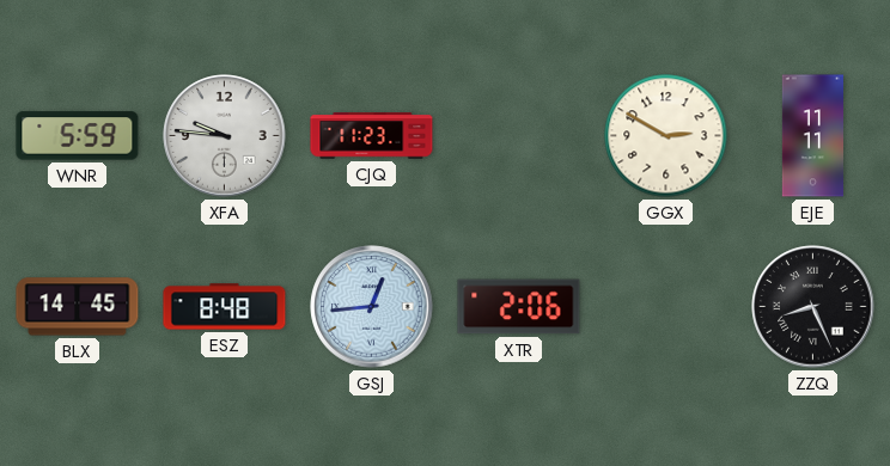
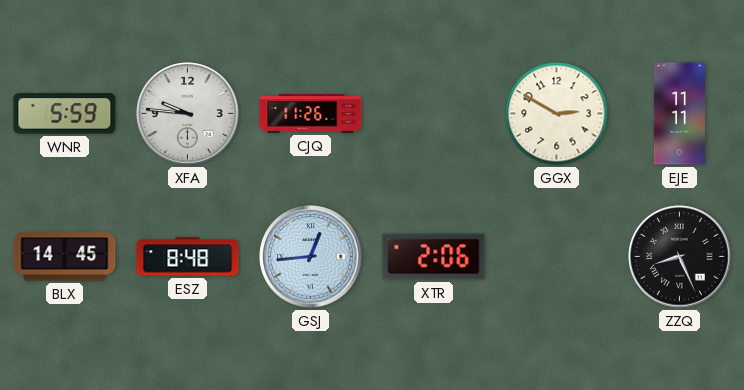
CJQ: 11:23 -> 11:26
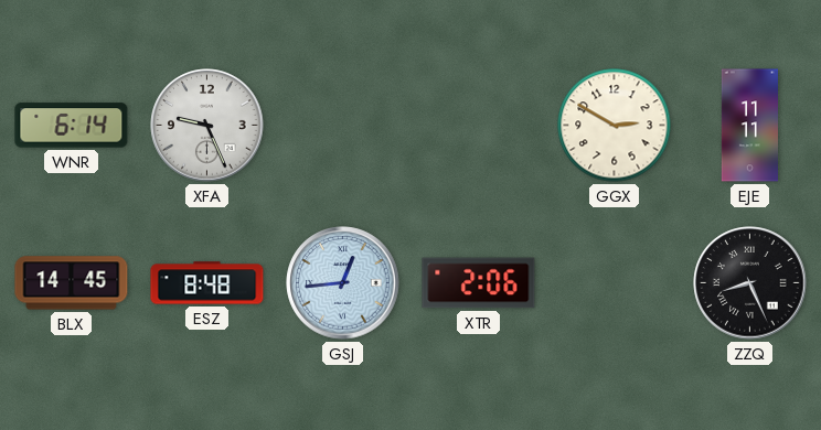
WNR: 5:59 -> 6:14
XFA: 9:46 -> 9:26
CJQ: 11:26 -> none
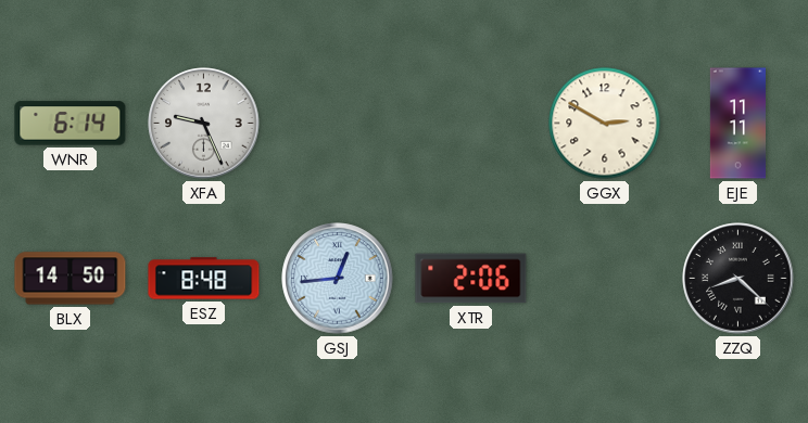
BLX: 14:45 -> 14:50
ZZQ: 8:26 -> 8:22
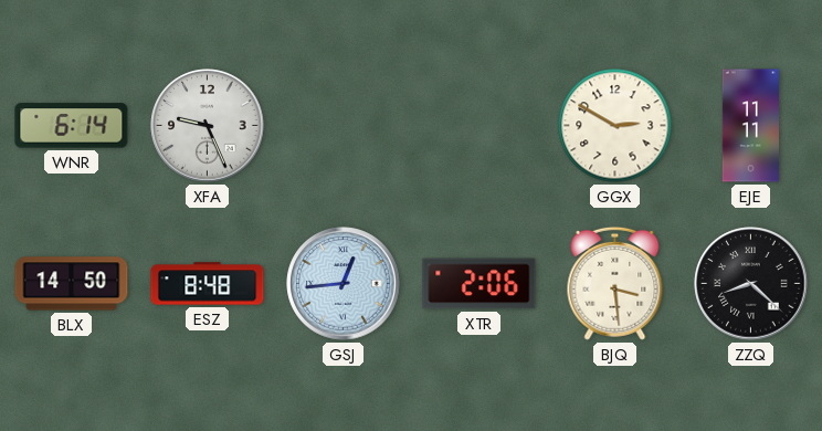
BJQ: none -> 3:29
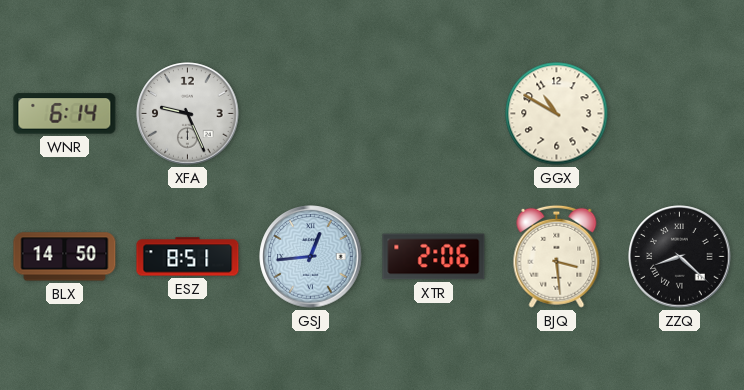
GGX: 2:50 -> 10:50
EJE: 11:11 -> none
ESZ: 8:48 -> 8:51
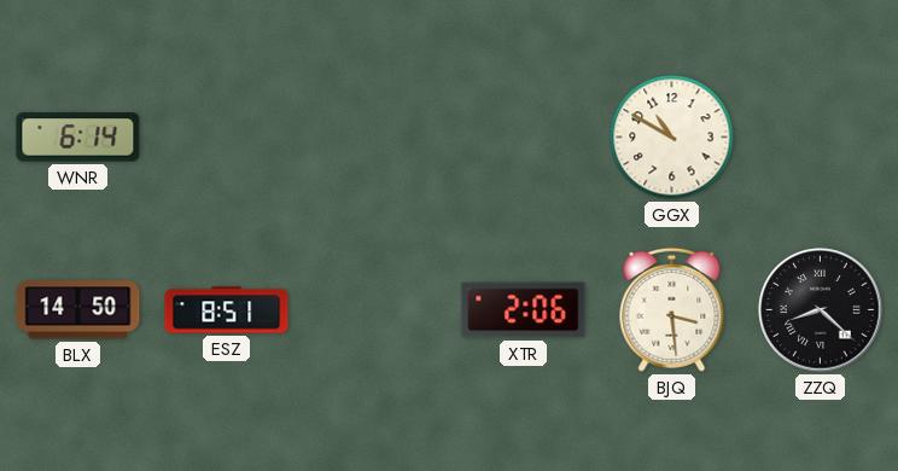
XFA: 9:26 -> none
GSJ: 12:44 -> none
